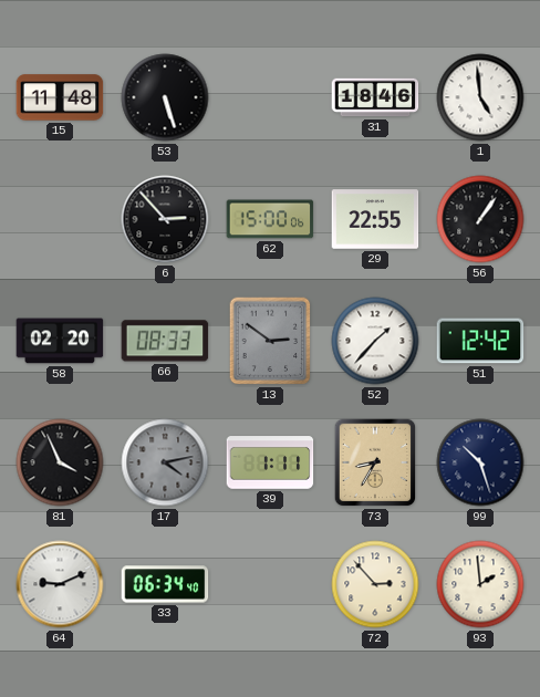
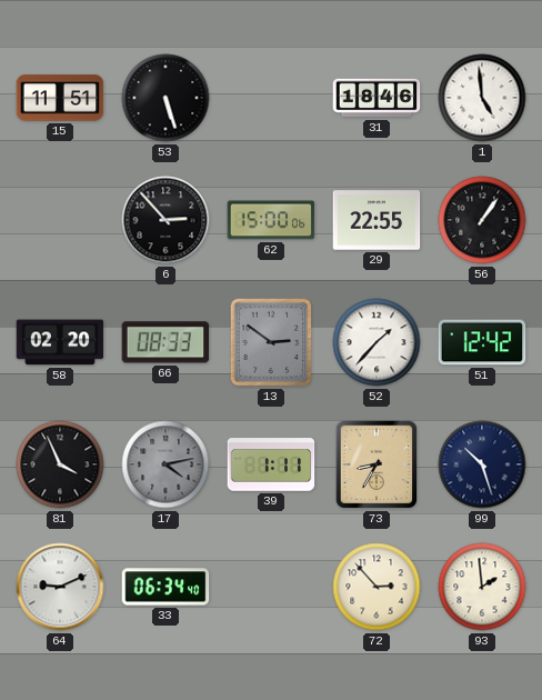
15: 11:48 -> 11:51
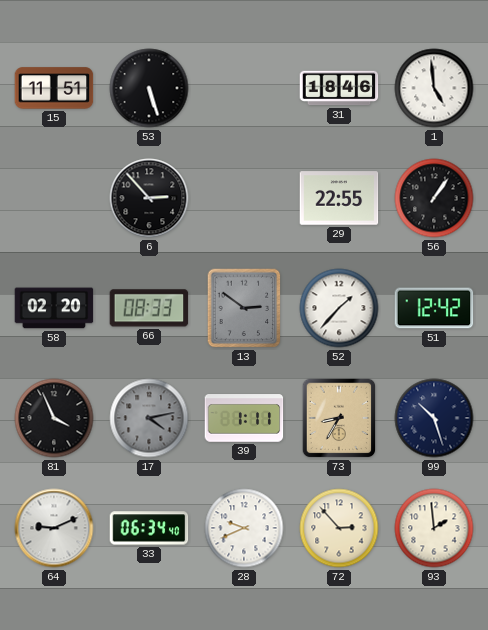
62: 15:00 -> none
28: none -> 9:41
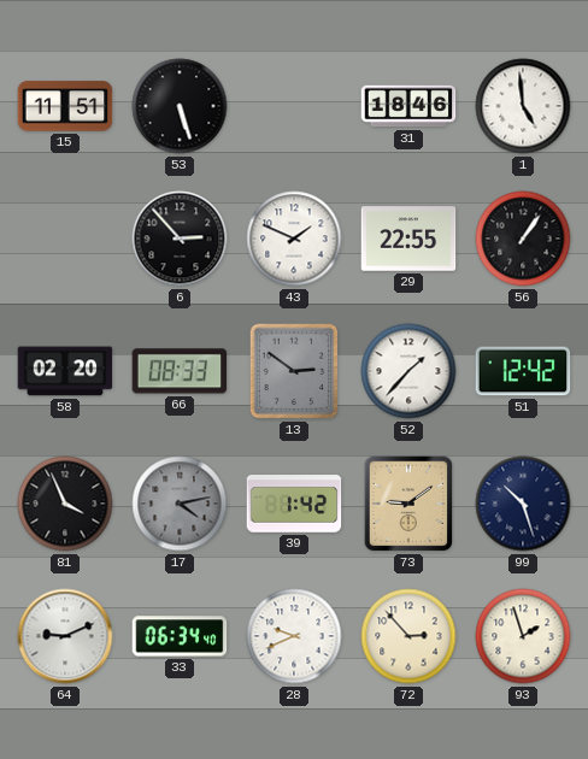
43: none -> 1:49
39: 1:11 -> 1:42
73: 8:35 -> 9:09
93: 1:59 -> 1:57
